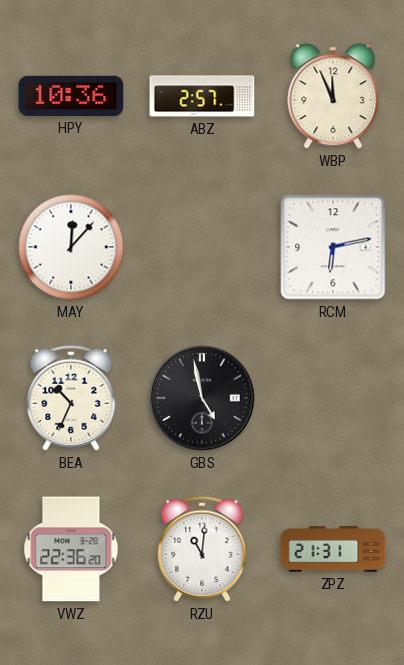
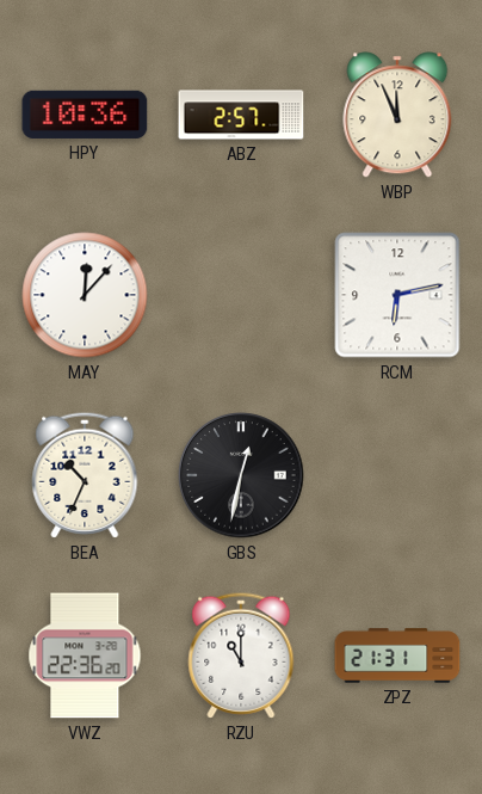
GBS: 4:58 -> 12:32
RZU: 11:01 -> 11:00
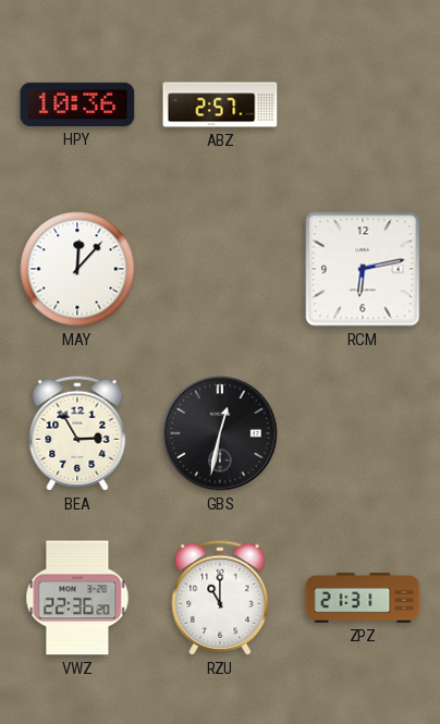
WBP: 11:56 -> none
BEA: 10:34 -> 2:55
